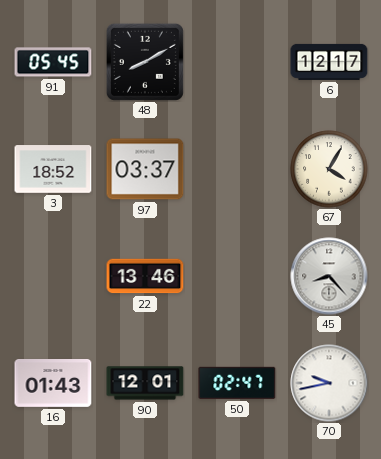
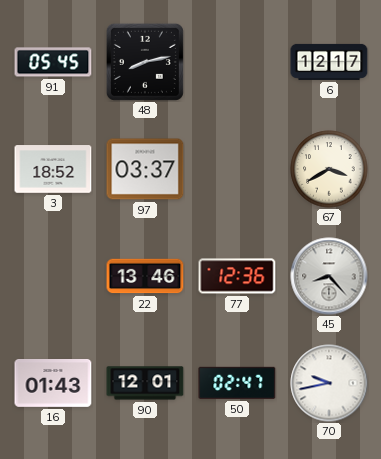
48: 8:10 -> 8:13
67: 4:05 -> 3:40
77: none -> 12:36
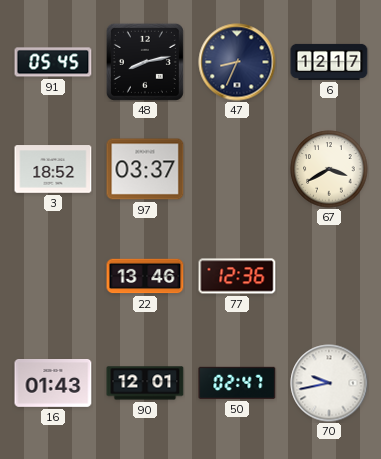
47: none -> 8:34
45: 8:23 -> none
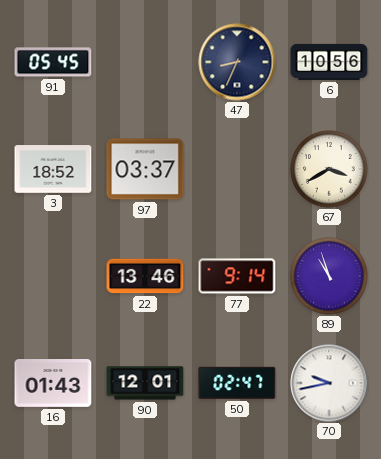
48: 8:13 -> none
6: 12:17 -> 10:56
77: 12:36 -> 9:14
89: none -> 10:57
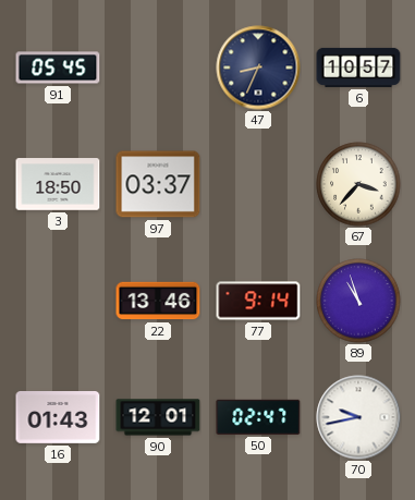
6: 10:56 -> 10:57
3: 18:52 -> 18:50
67: 3:40 -> 3:37
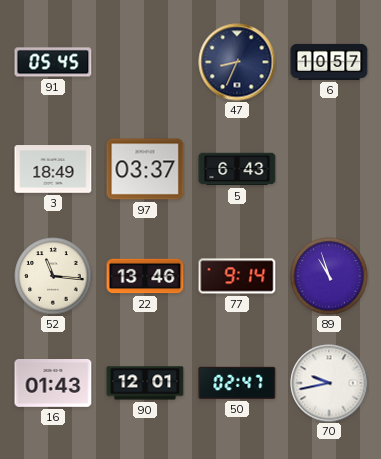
3: 18:50 -> 18:49
5: none -> 6:43
67: 3:37 -> none
52: none -> 11:16
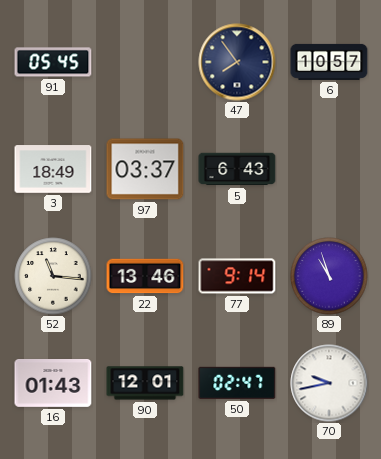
47: 8:34 -> 7:54
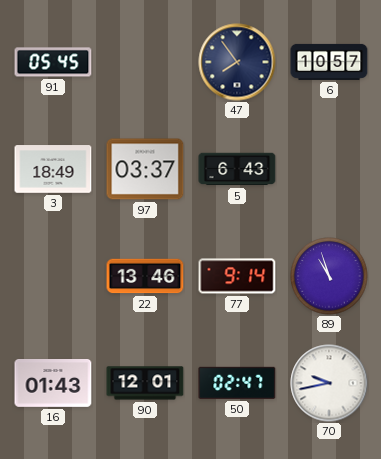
52: 11:16 -> none
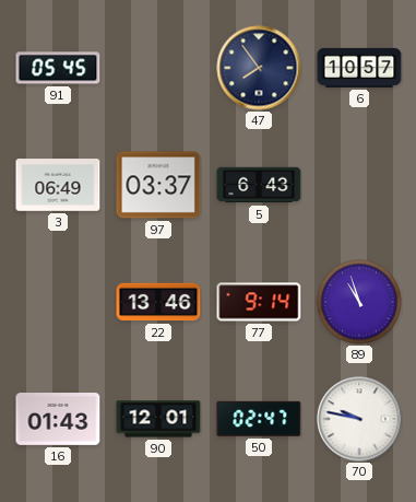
3: 18:49 -> 06:49
70: 9:43 -> 9:47
